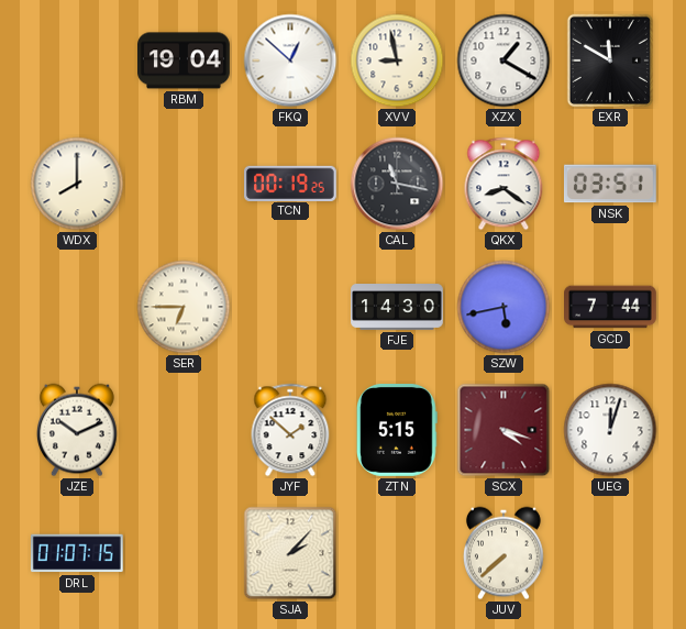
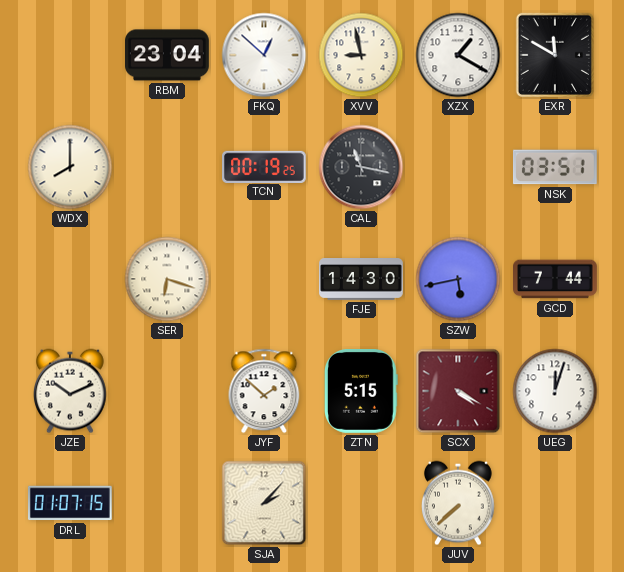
RBM: 19:04 -> 23:04
QKX: 8:21 -> none
SER: 6:45 -> 6:18
SCX: 4:18 -> 4:20
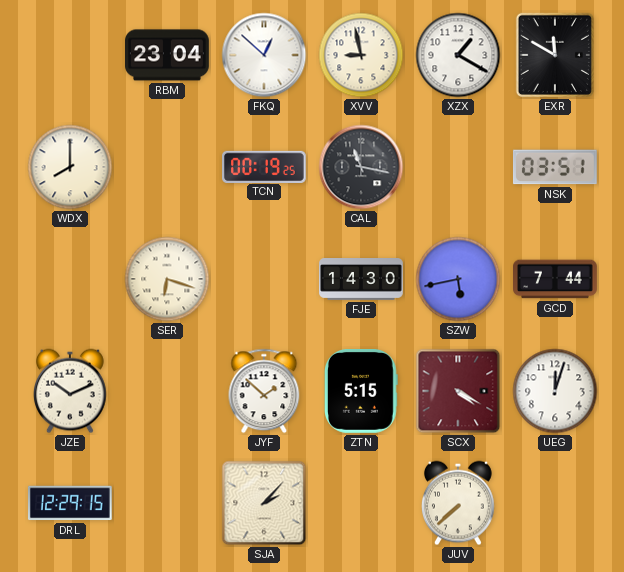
DRL: 01:07 -> 12:29
